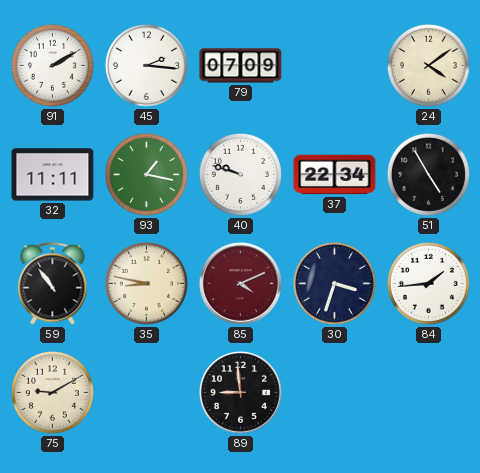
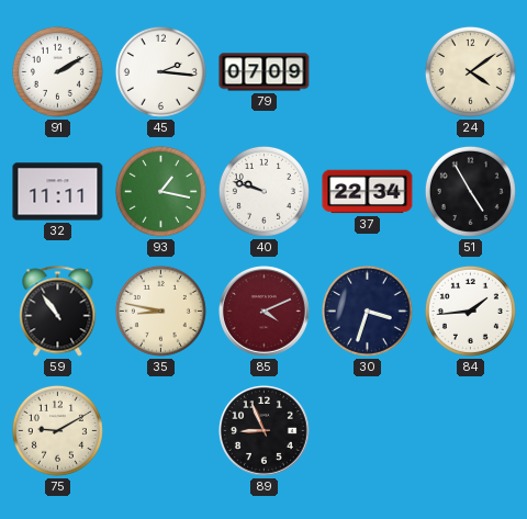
89: 8:59 -> 8:56
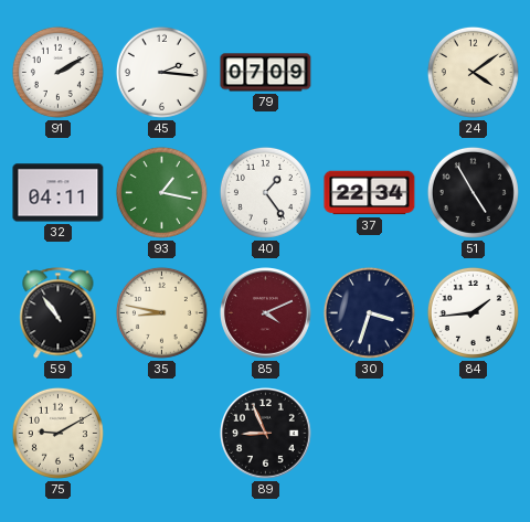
32: 11:11 -> 04:11
40: 9:48 -> 1:24
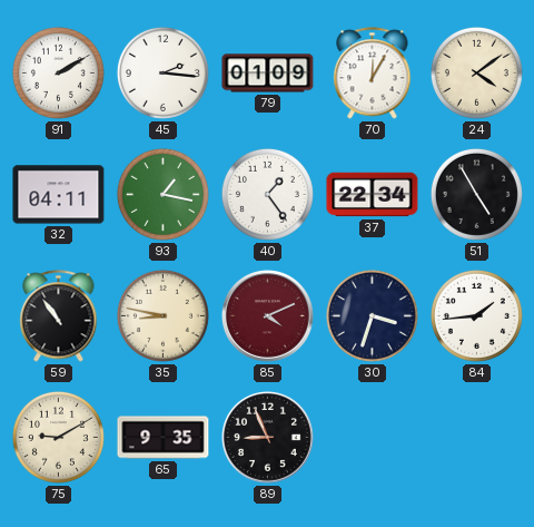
79: 07:09 -> 01:09
70: none -> 12:05
65: none -> 9:35
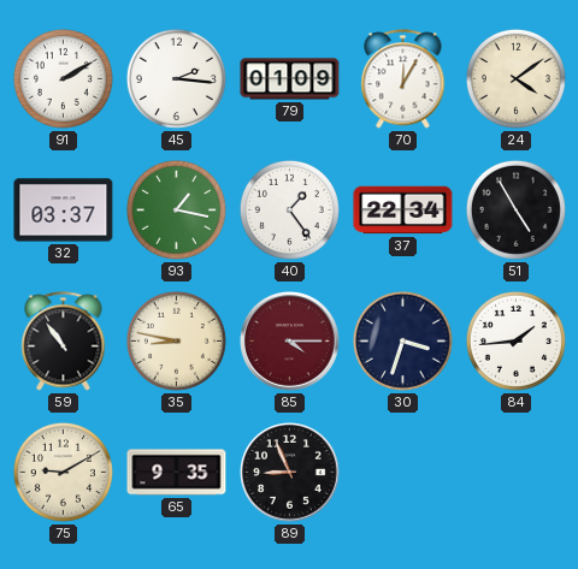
32: 04:11 -> 03:37
85: 4:11 -> 4:15
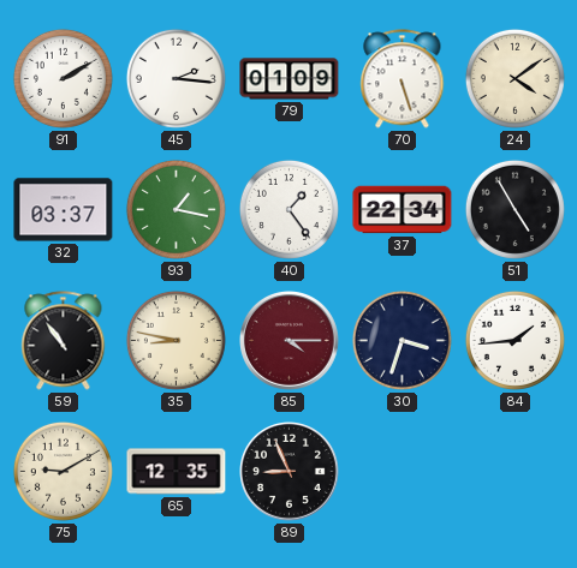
70: 12:05 -> 5:27
65: 9:35 -> 12:35
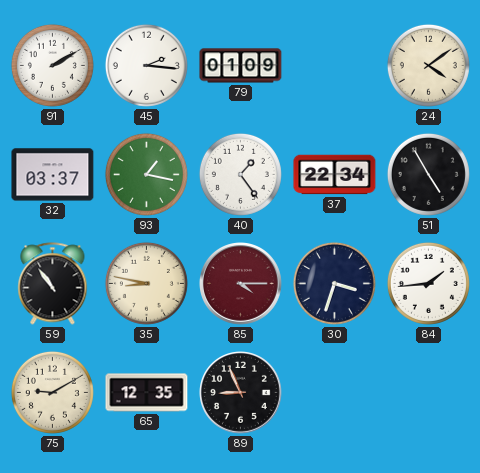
70: 5:27 -> none
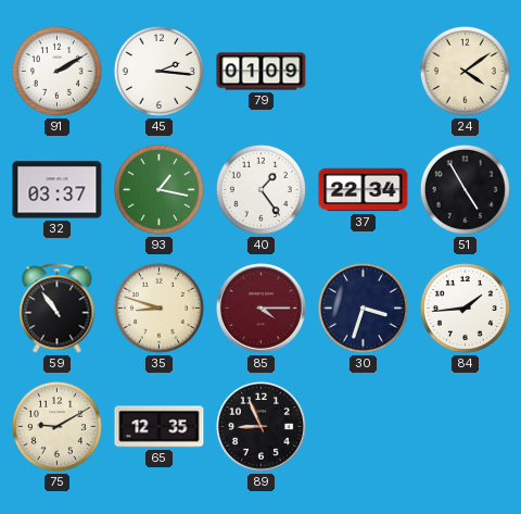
35: 8:47 -> 8:48
